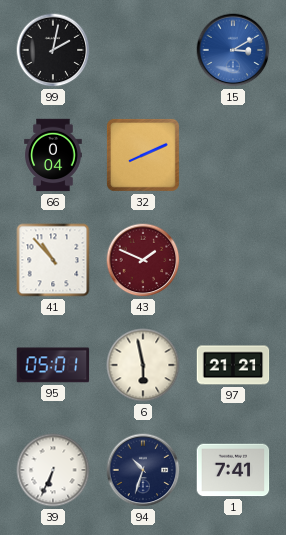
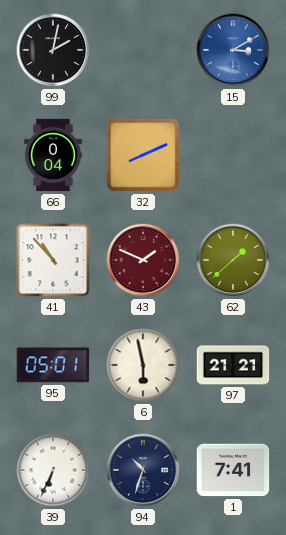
62: none -> 1:38
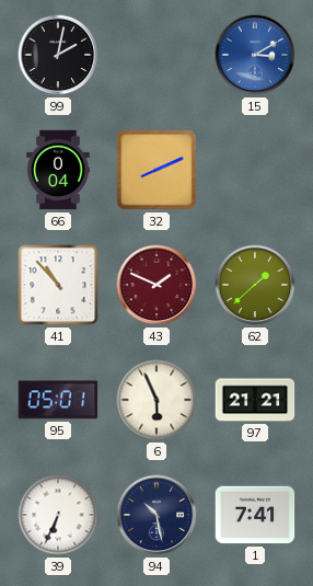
6: 5:58 -> 5:56
94: 10:33 -> 10:28
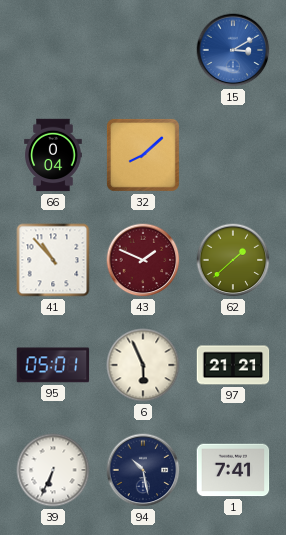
99: 2:02 -> none
32: 8:11 -> 8:08
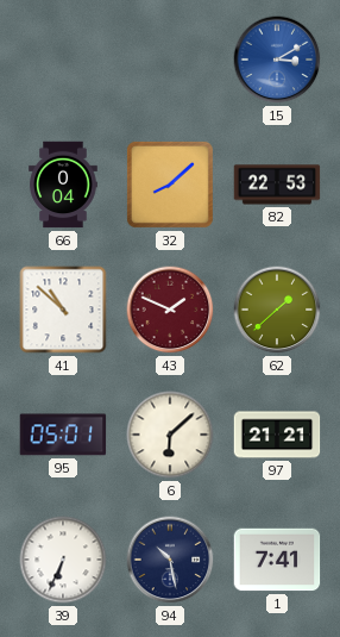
82: none -> 22:53
41: 10:53 -> 10:52
6: 5:56 -> 6:08
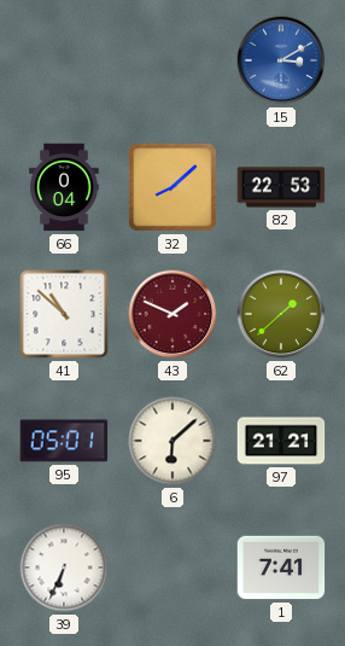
94: 10:28 -> none
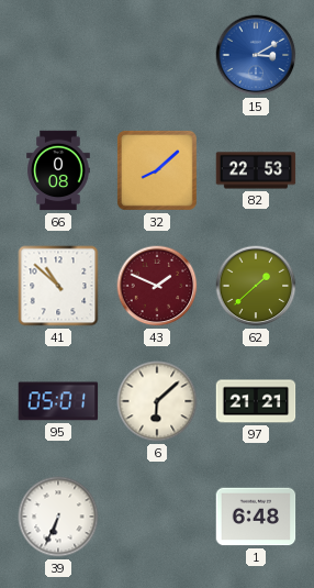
66: 0:04 -> 0:08
1: 7:41 -> 6:48
